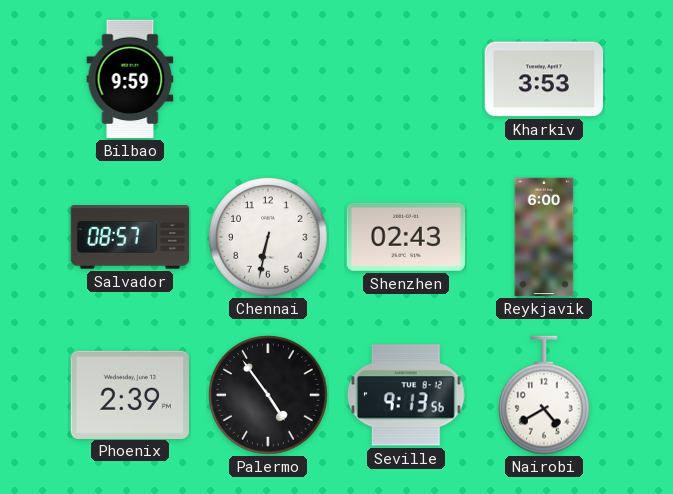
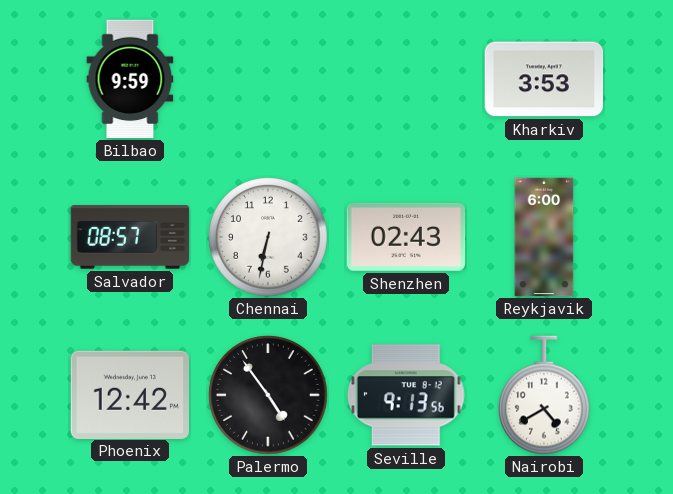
Phoenix: 2:39 -> 12:42
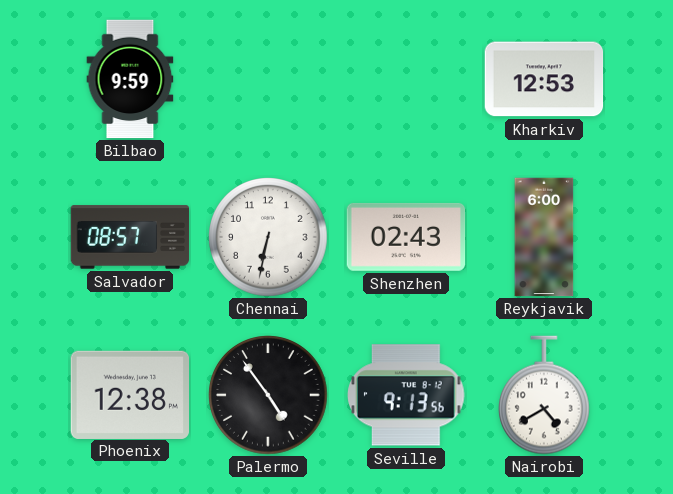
Kharkiv: 3:53 -> 12:53
Phoenix: 12:42 -> 12:38
